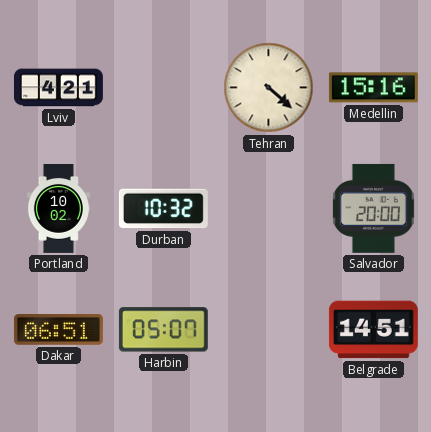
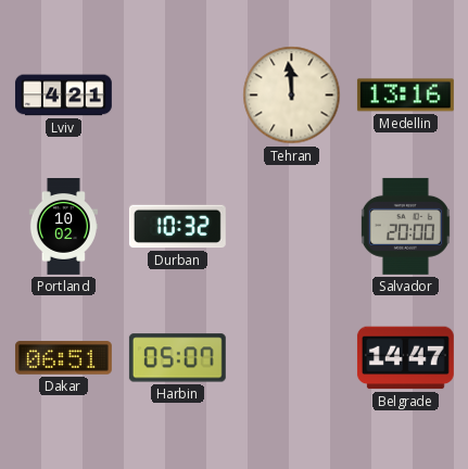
Tehran: 4:22 -> 11:59
Medellin: 15:16 -> 13:16
Belgrade: 14:51 -> 14:47
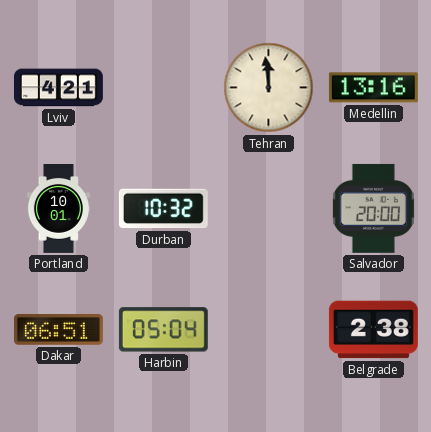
Portland: 10:02 -> 10:01
Harbin: 05:07 -> 05:04
Belgrade: 14:47 -> 2:38
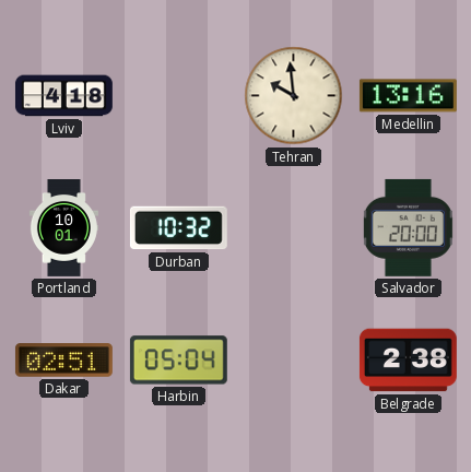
Lviv: 4:21 -> 4:18
Tehran: 11:59 -> 9:59
Dakar: 06:51 -> 02:51
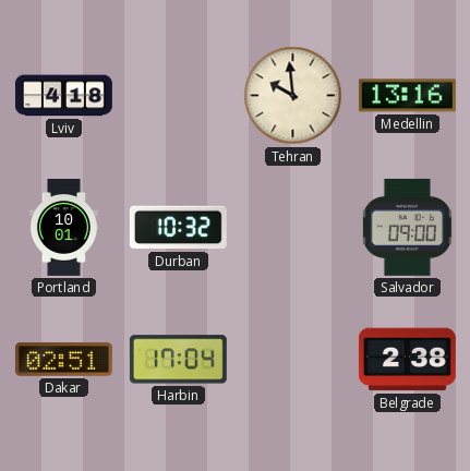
Salvador: 20:00 -> 09:00
Harbin: 05:04 -> 17:04
